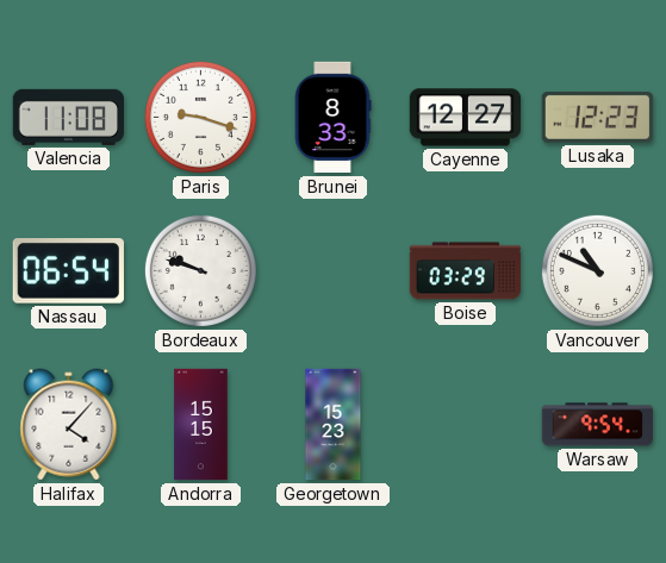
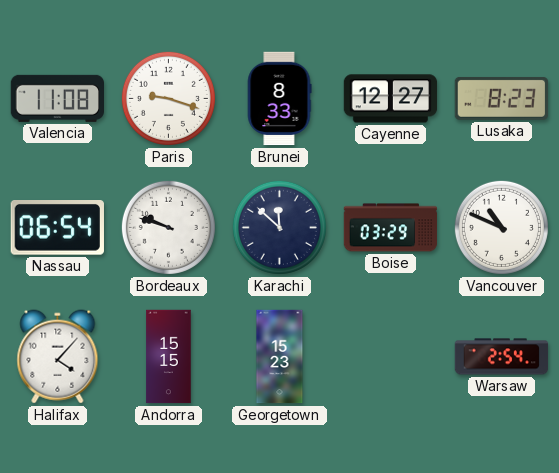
Lusaka: 12:23 -> 8:23
Karachi: none -> 11:52
Warsaw: 9:54 -> 2:54
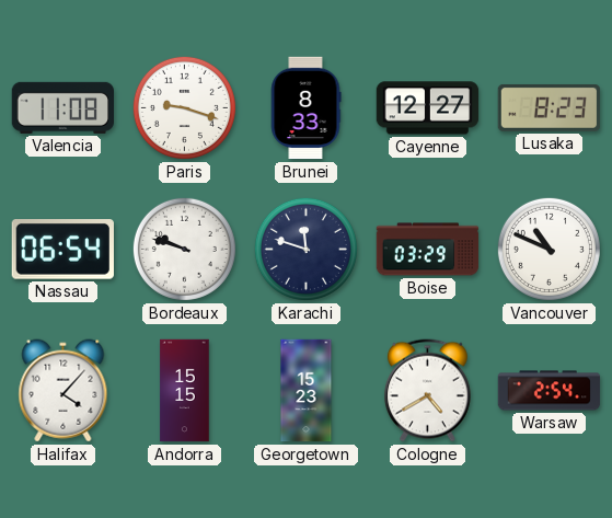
Karachi: 11:52 -> 11:48
Cologne: none -> 4:40
